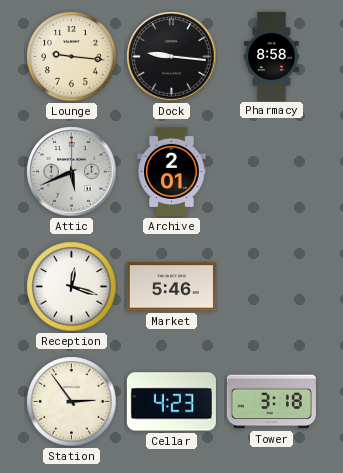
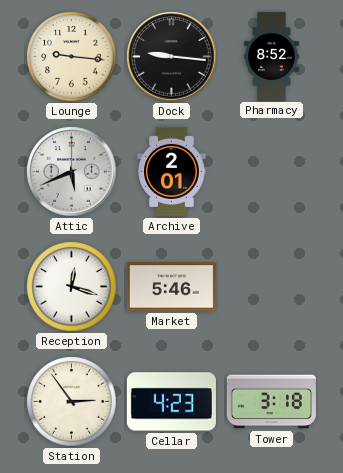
Pharmacy: 8:58 -> 8:52
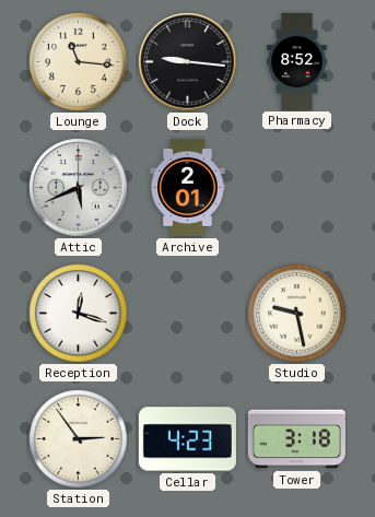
Lounge: 9:16 -> 11:16
Market: 5:46 -> none
Studio: none -> 9:28
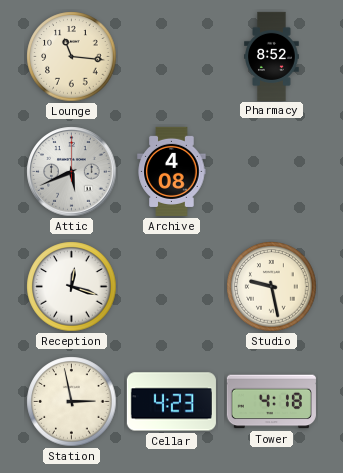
Dock: 9:16 -> none
Archive: 2:01 -> 4:08
Station: 2:54 -> 2:58
Tower: 3:18 -> 4:18
